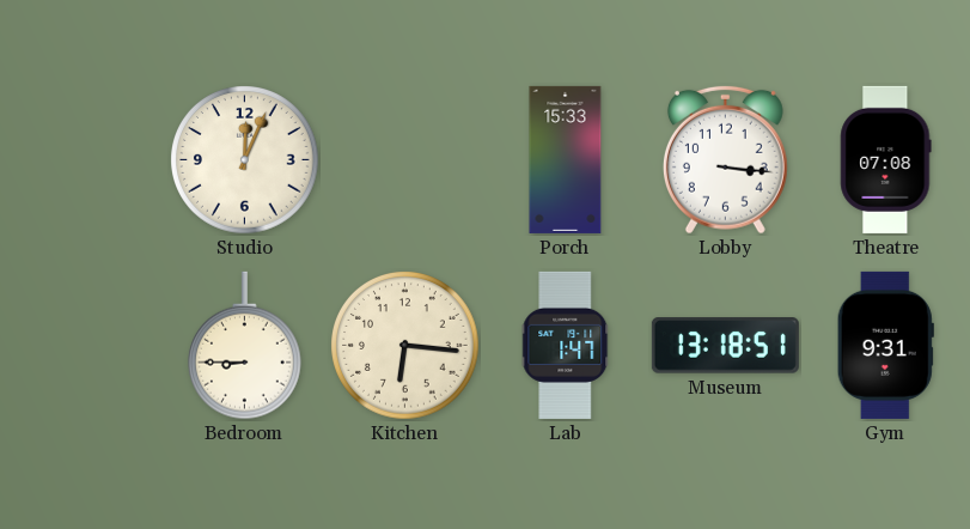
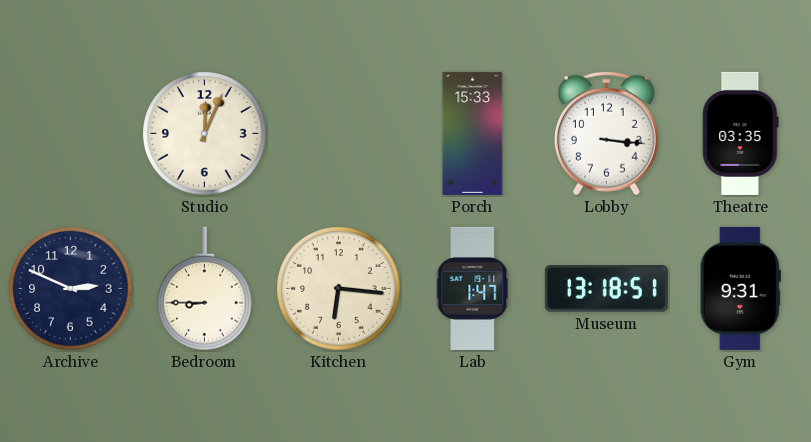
Theatre: 07:08 -> 03:35
Archive: none -> 2:49
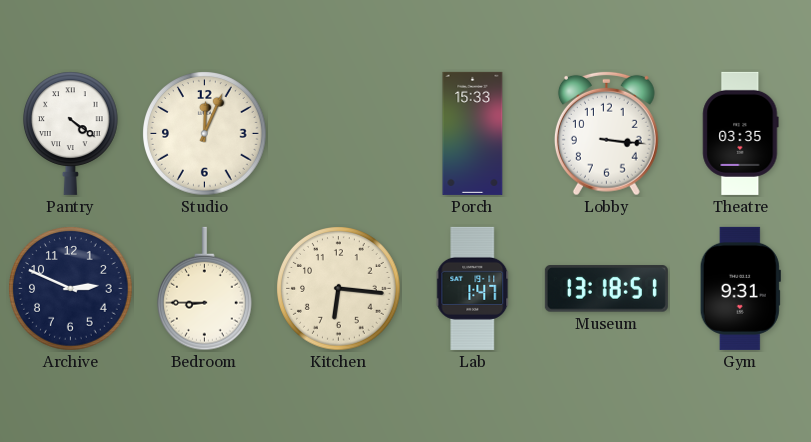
Pantry: none -> 4:21
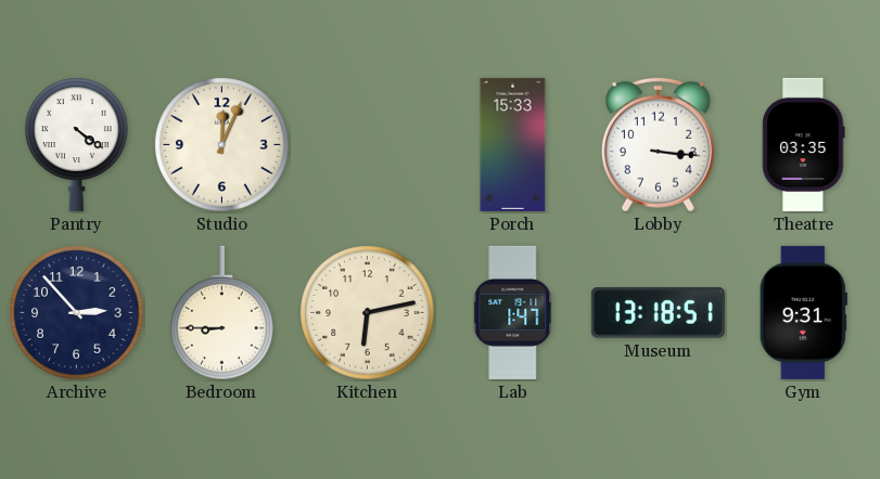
Archive: 2:49 -> 2:53
Kitchen: 6:16 -> 6:13
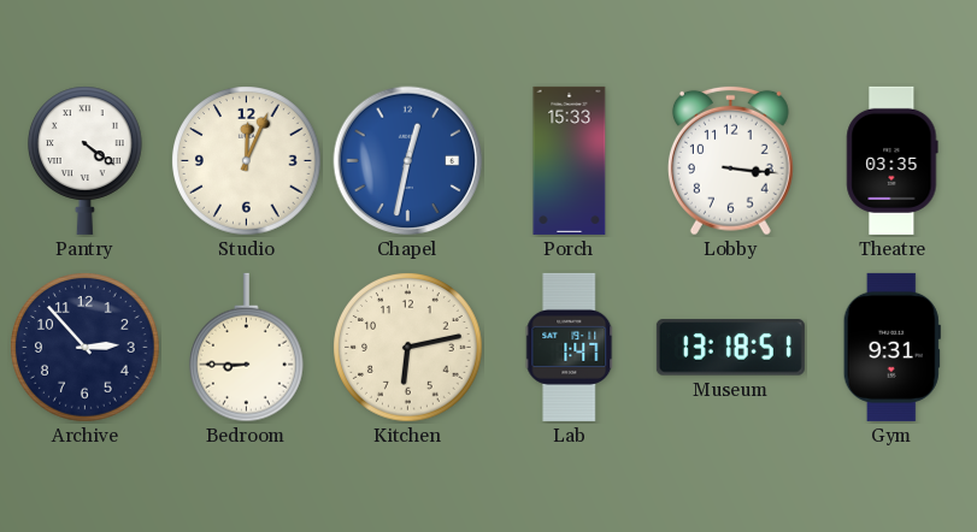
Chapel: none -> 12:32
